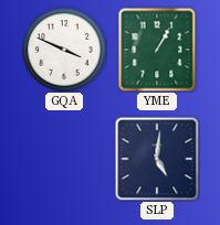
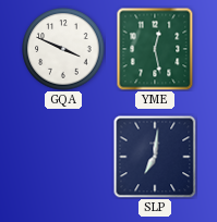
YME: 1:05 -> 12:28
SLP: 5:01 -> 7:01
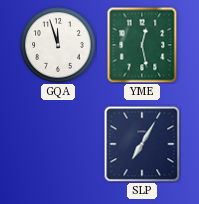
GQA: 3:49 -> 11:57
SLP: 7:01 -> 7:05
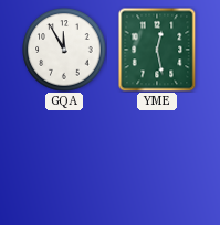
GQA: 11:57 -> 11:55
SLP: 7:05 -> none
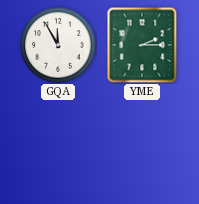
YME: 12:28 -> 2:15
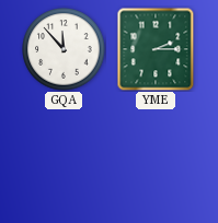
GQA: 11:55 -> 11:53
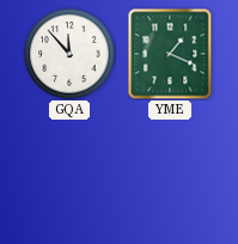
YME: 2:15 -> 1:19
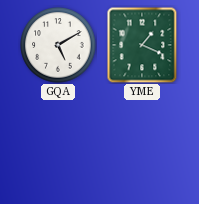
GQA: 11:53 -> 5:10
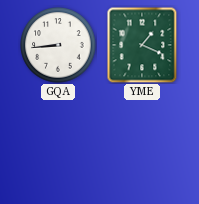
GQA: 5:10 -> 8:44
